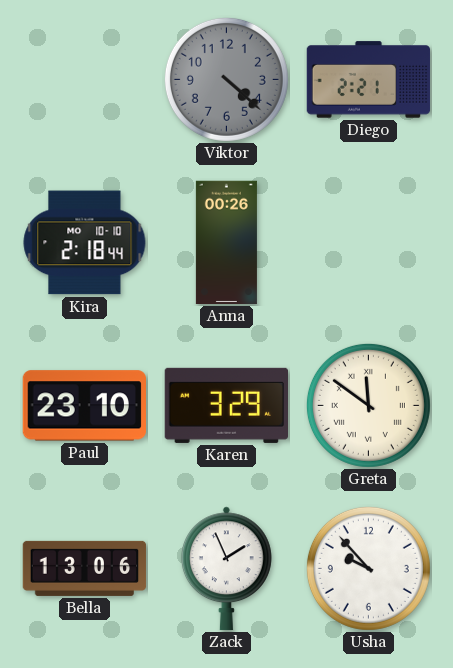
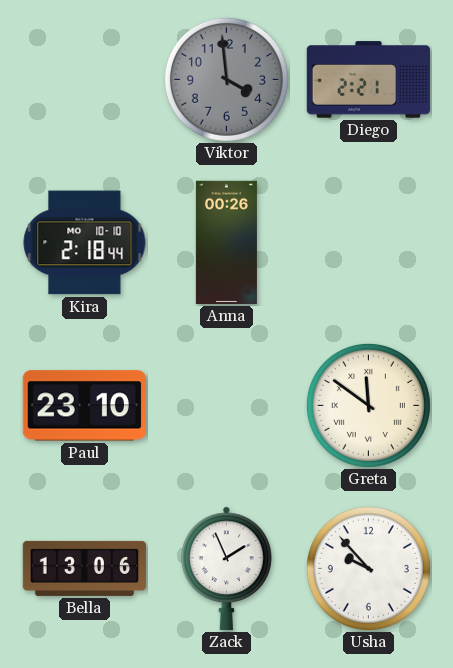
Viktor: 4:22 -> 3:59
Karen: 3:29 -> none
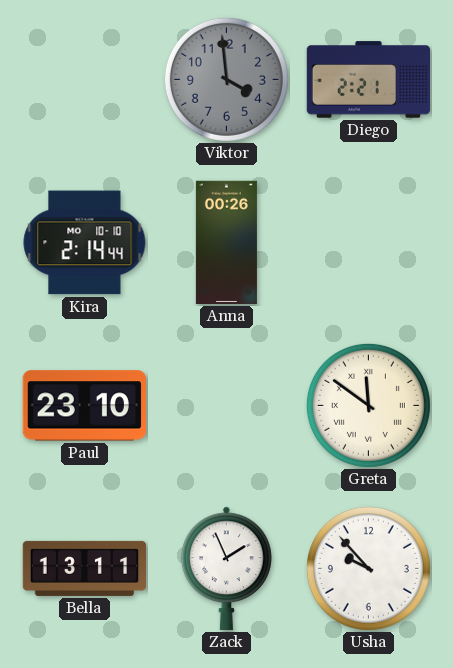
Kira: 2:18 -> 2:14
Bella: 13:06 -> 13:11
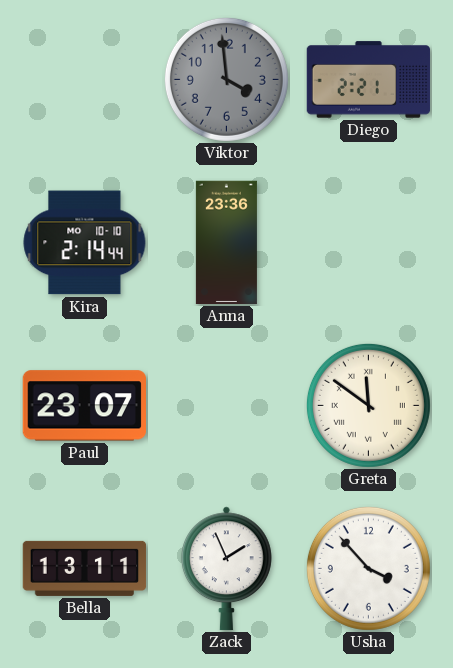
Anna: 00:26 -> 23:36
Paul: 23:10 -> 23:07
Usha: 9:53 -> 3:53
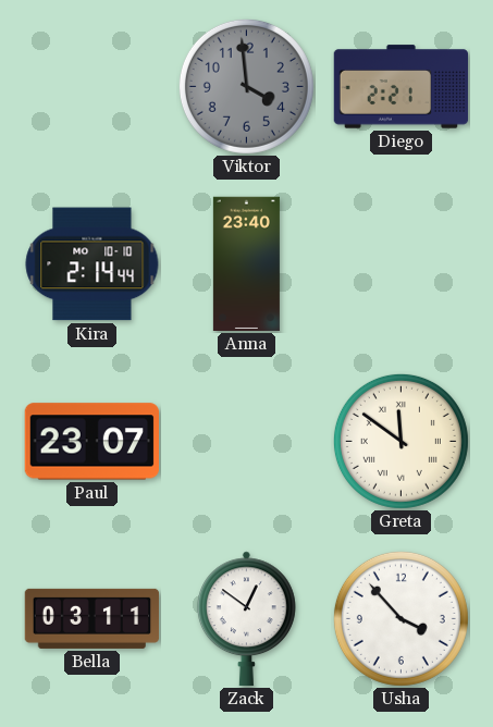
Anna: 23:36 -> 23:40
Bella: 13:11 -> 03:11
Zack: 1:56 -> 12:51
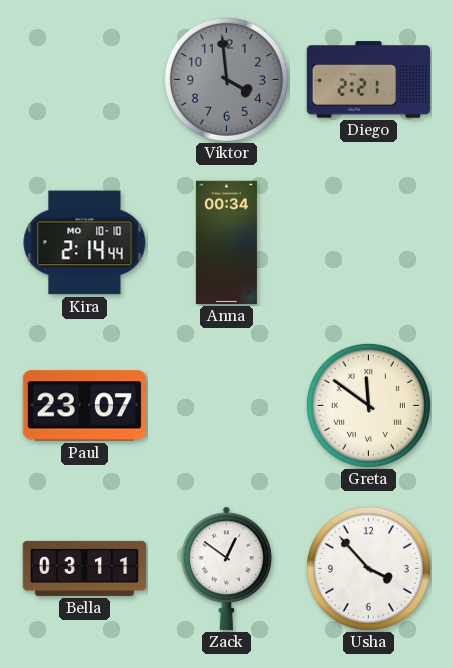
Anna: 23:40 -> 00:34
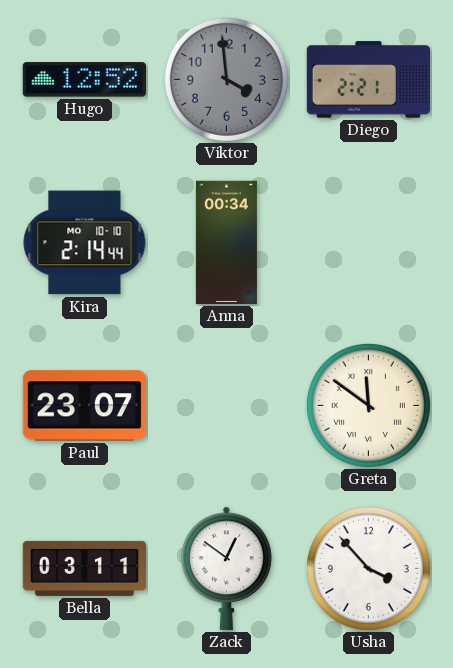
Hugo: none -> 12:52
